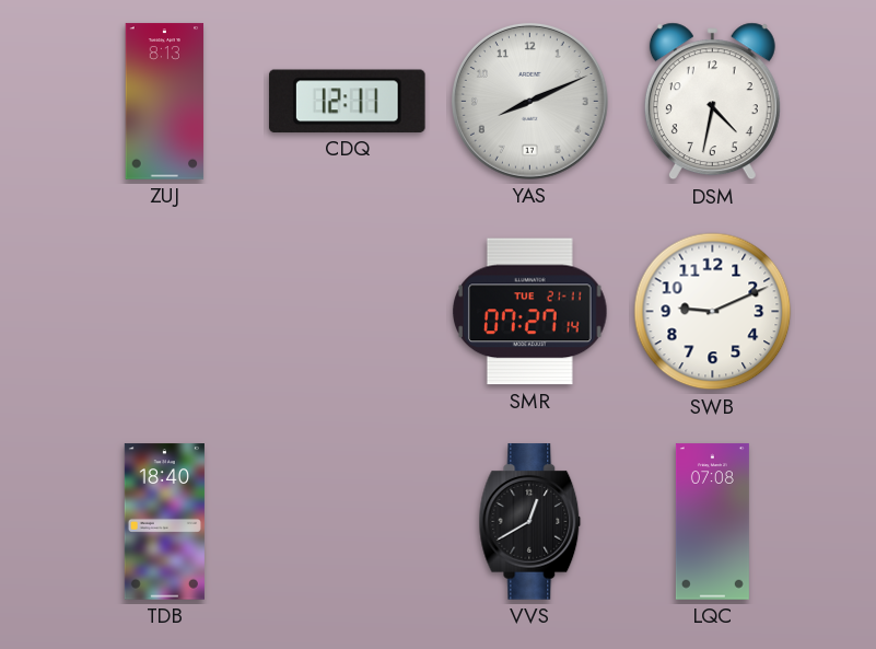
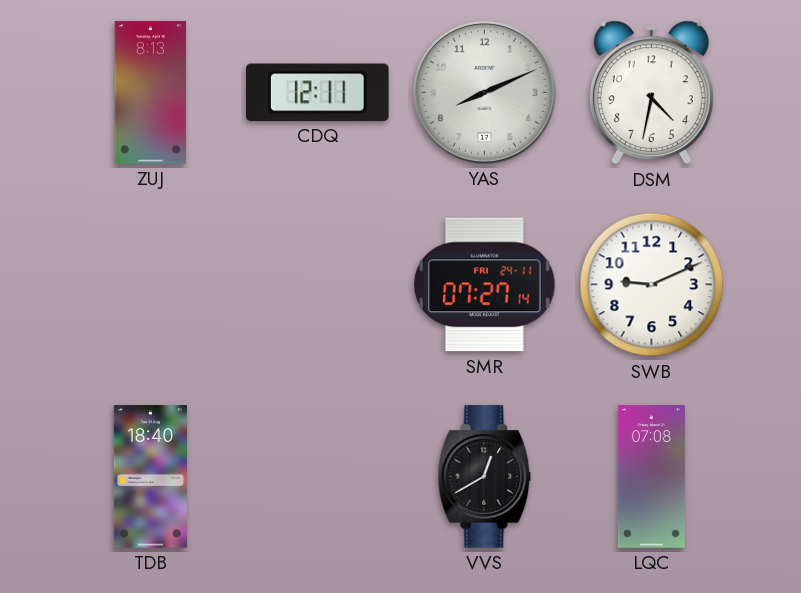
SMR date: TUE 21-11 -> FRI 24-11
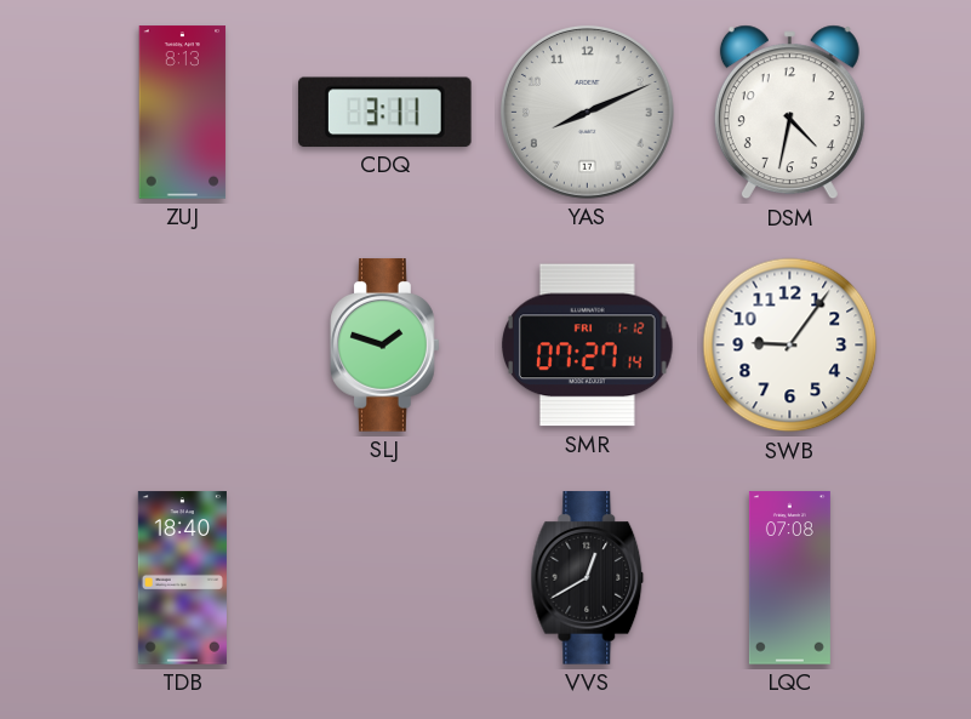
CDQ: 12:11 -> 3:11
SLJ: none -> 1:48
SMR date: FRI 24-11 -> FRI 1-12
SWB: 9:11 -> 9:06
